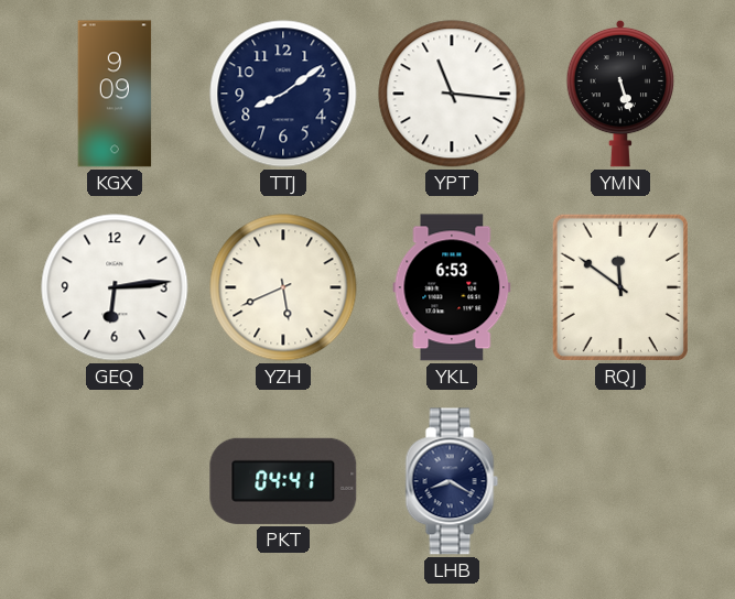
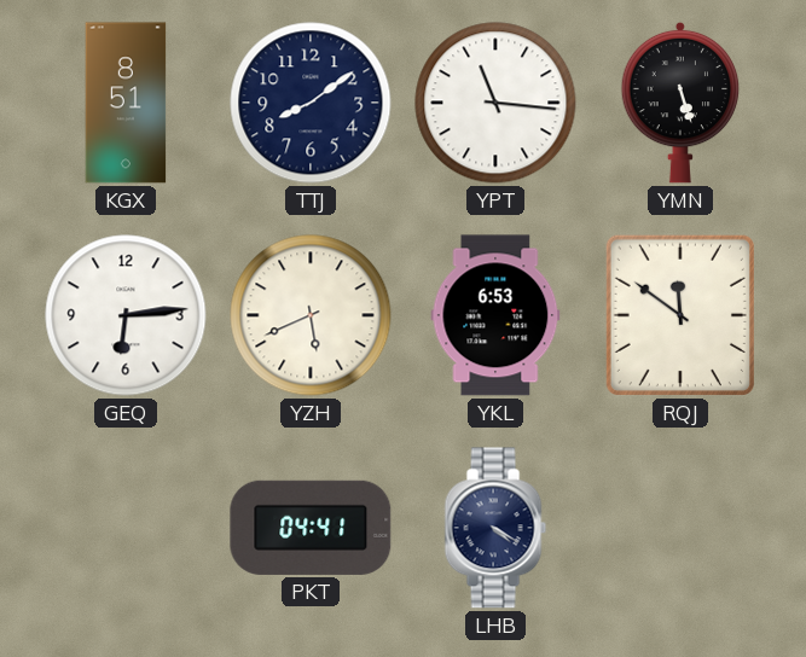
KGX: 9:09 -> 8:51
LHB: 8:20 -> 4:20
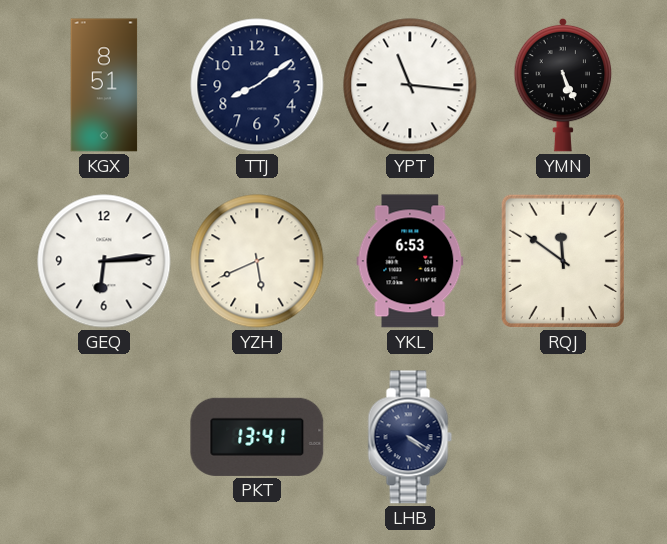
YMN: 5:27 -> 5:26
PKT: 04:41 -> 13:41
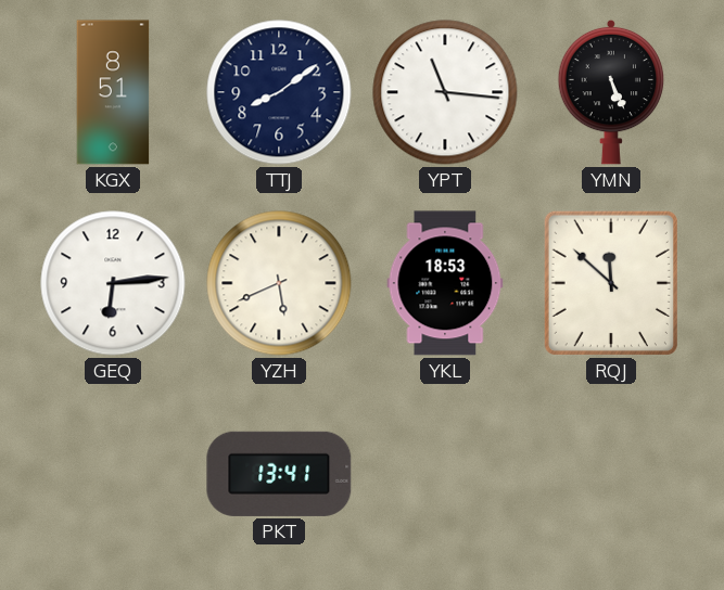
YKL: 6:53 -> 18:53
RQJ: 11:51 -> 11:52
LHB: 4:20 -> none
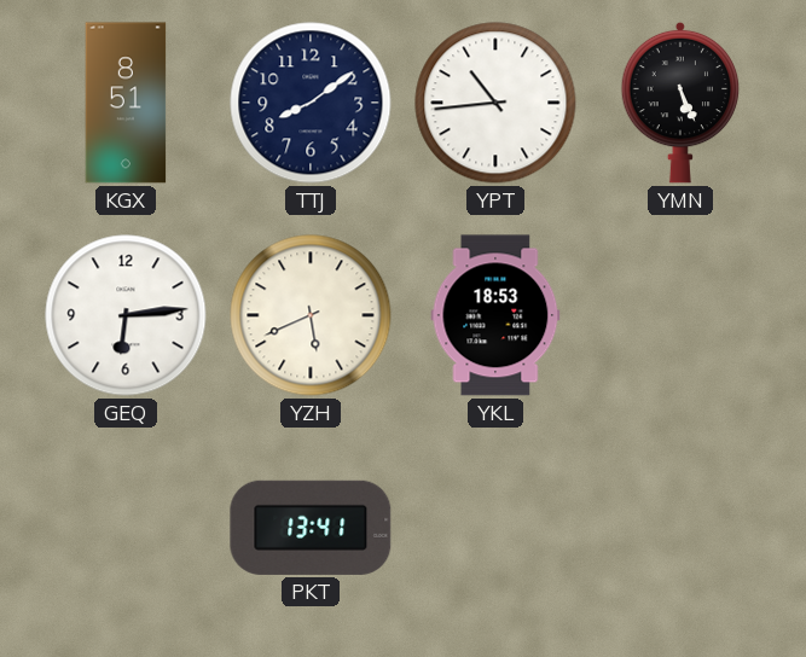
YPT: 11:16 -> 10:44
RQJ: 11:52 -> none
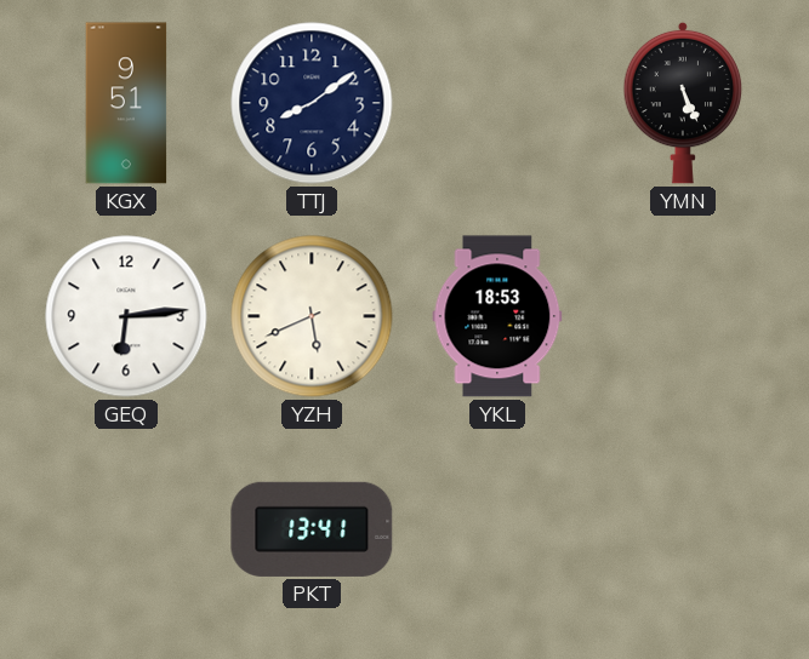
KGX: 8:51 -> 9:51
YPT: 10:44 -> none
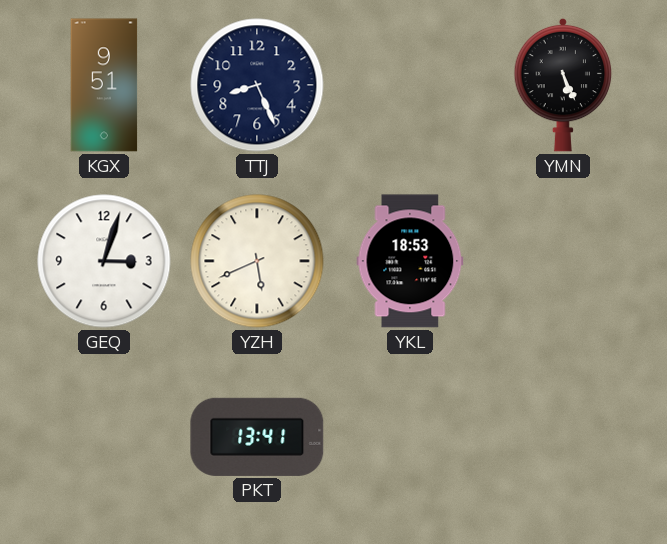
TTJ: 8:09 -> 8:26
GEQ: 6:14 -> 3:03
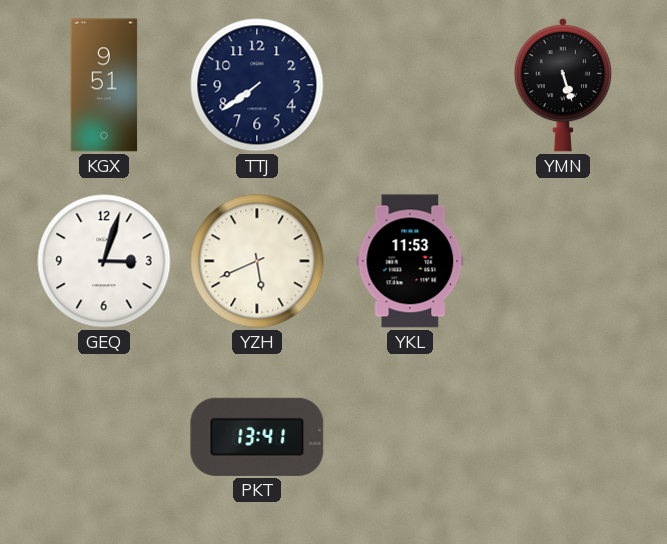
TTJ: 8:26 -> 7:39
YMN: 5:26 -> 5:27
YKL: 18:53 -> 11:53
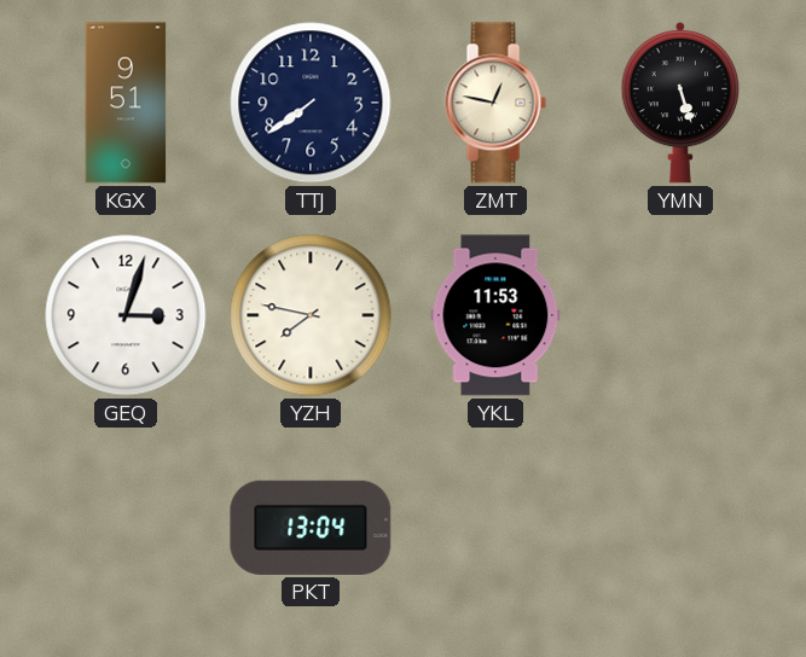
ZMT: none -> 12:47
YZH: 5:41 -> 7:47
PKT: 13:41 -> 13:04
